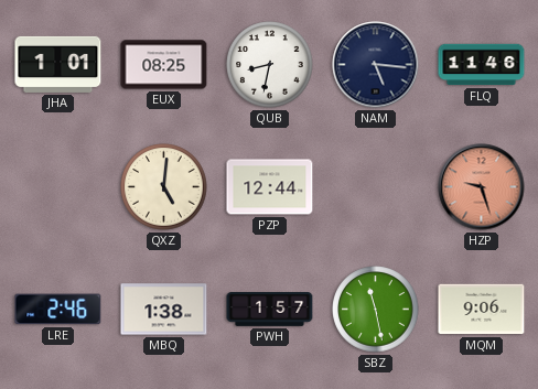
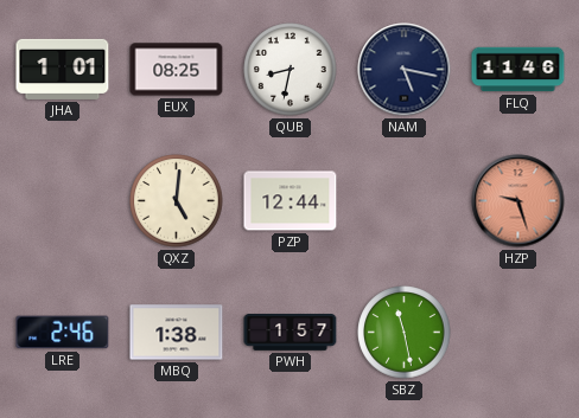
NAM: 5:16 -> 5:17
MQM: 9:06 -> none
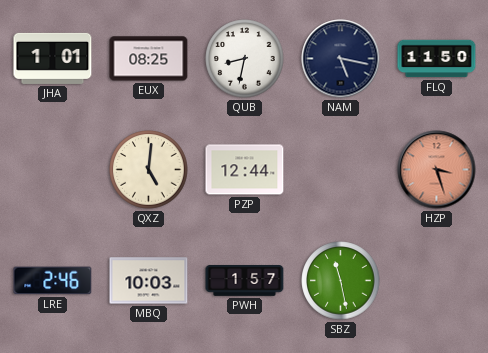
FLQ: 11:46 -> 11:50
HZP: 9:27 -> 3:27
MBQ: 1:38 -> 10:03
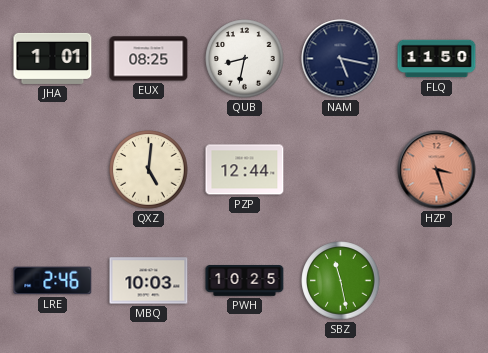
PWH: 1:57 -> 10:25
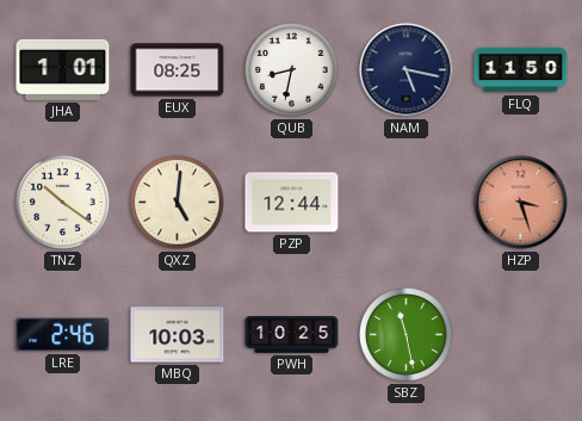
TNZ: none -> 10:21
